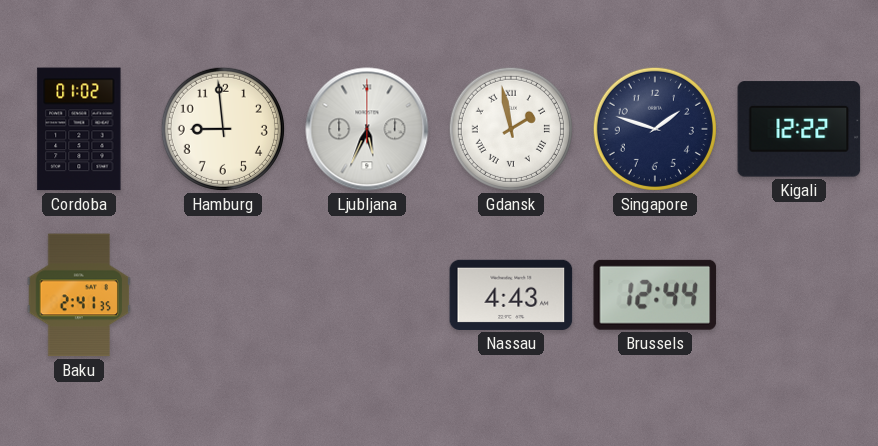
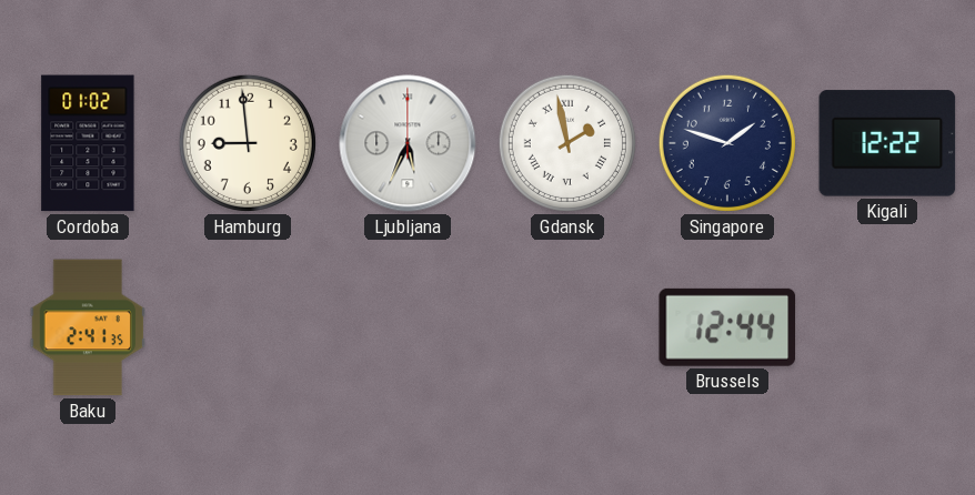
Nassau: 4:43 -> none
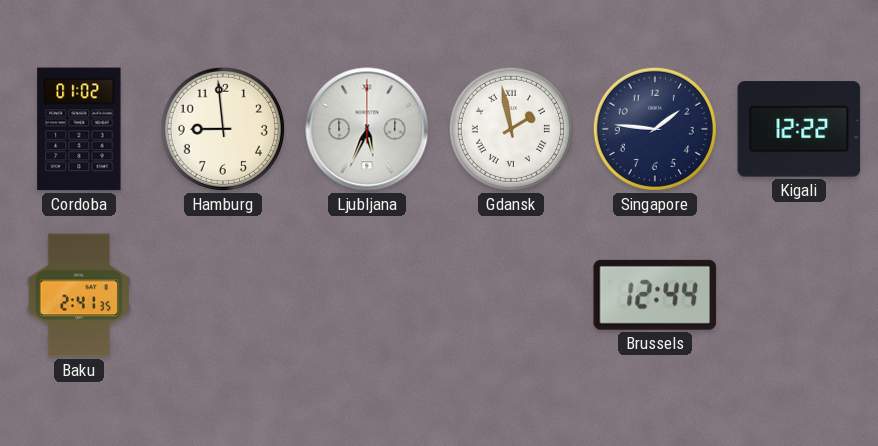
Singapore: 1:48 -> 1:46
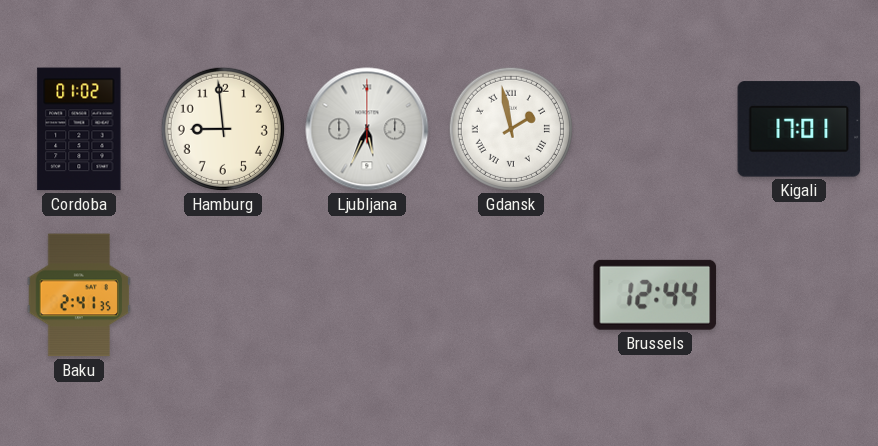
Singapore: 1:46 -> none
Kigali: 12:22 -> 17:01
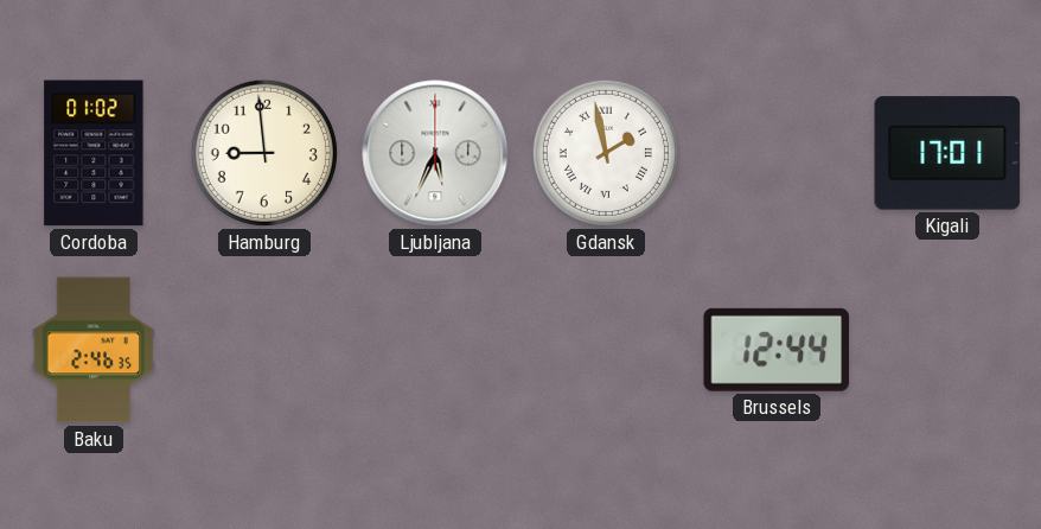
Baku: 2:41 -> 2:46
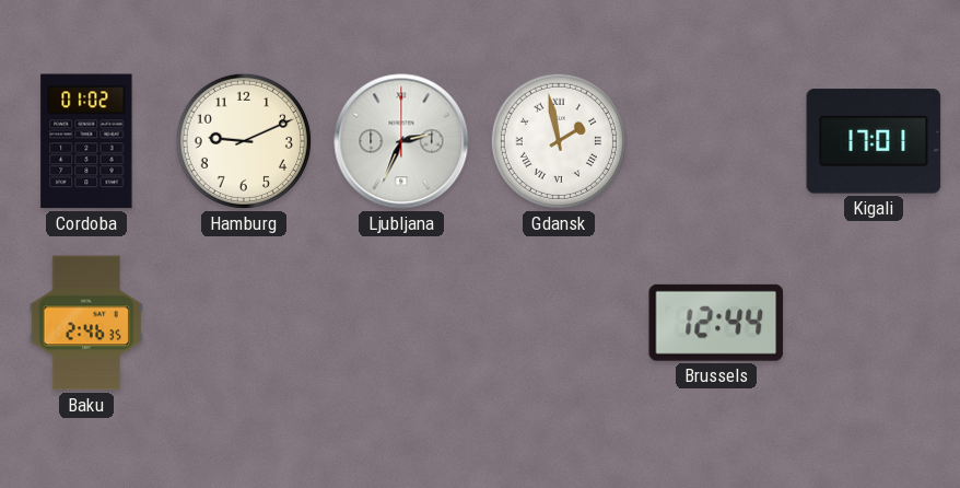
Hamburg: 8:59 -> 9:11
Ljubljana: 5:34 -> 2:34
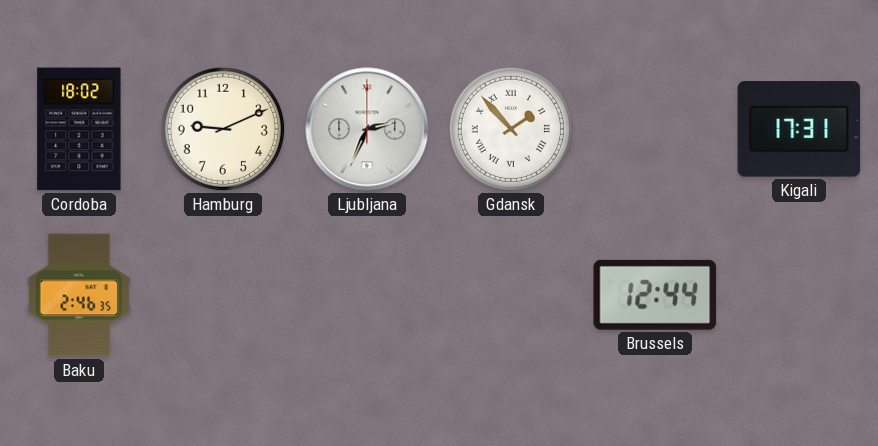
Cordoba: 01:02 -> 18:02
Gdansk: 1:58 -> 1:53
Kigali: 17:01 -> 17:31
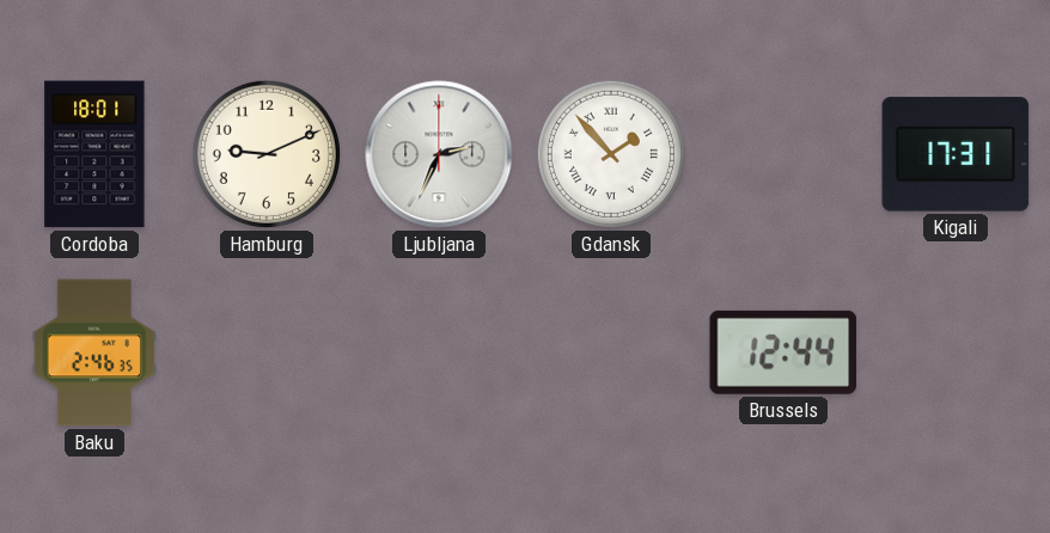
Cordoba: 18:02 -> 18:01
